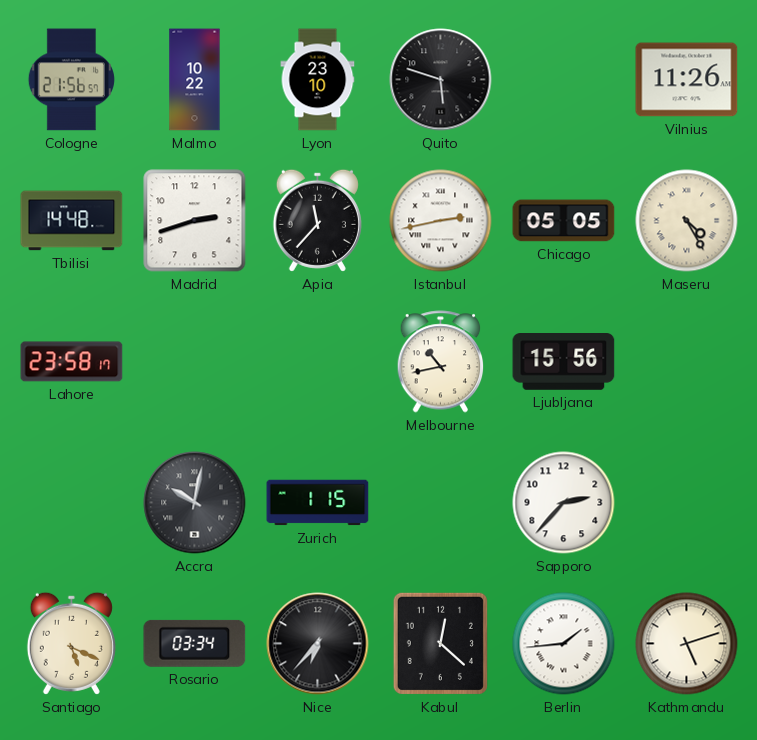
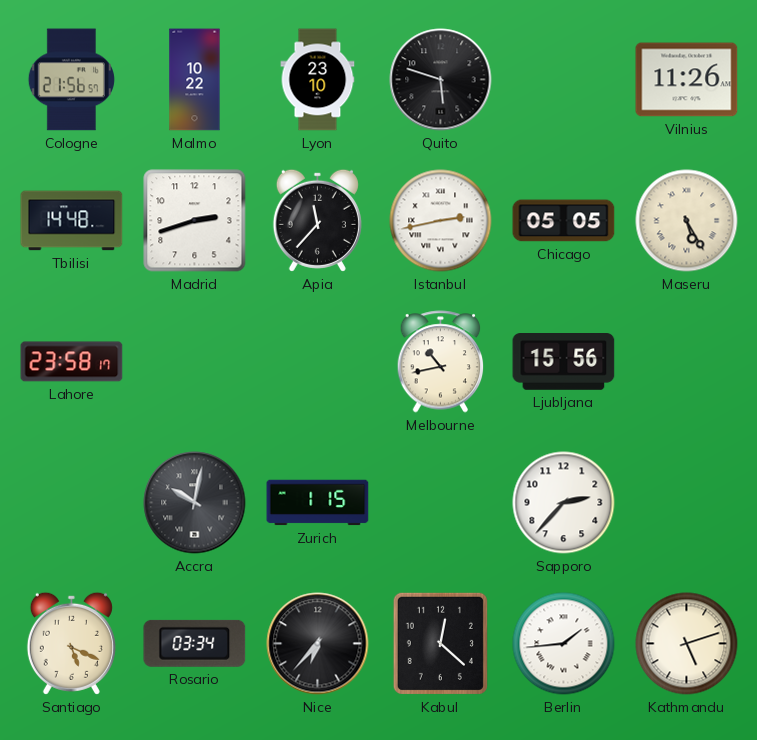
Maseru: 4:25 -> 5:25
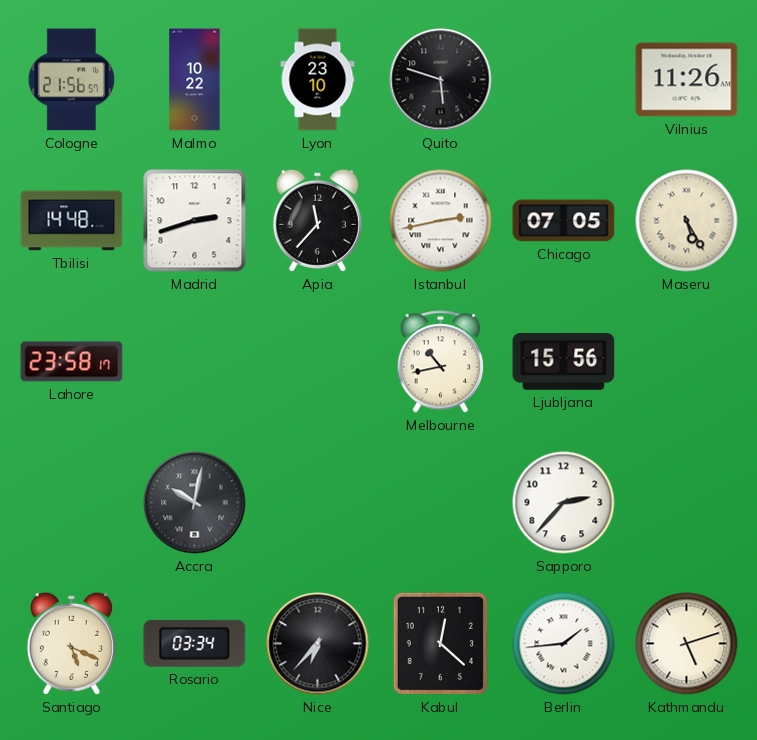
Chicago: 05:05 -> 07:05
Zurich: 1:15 -> none
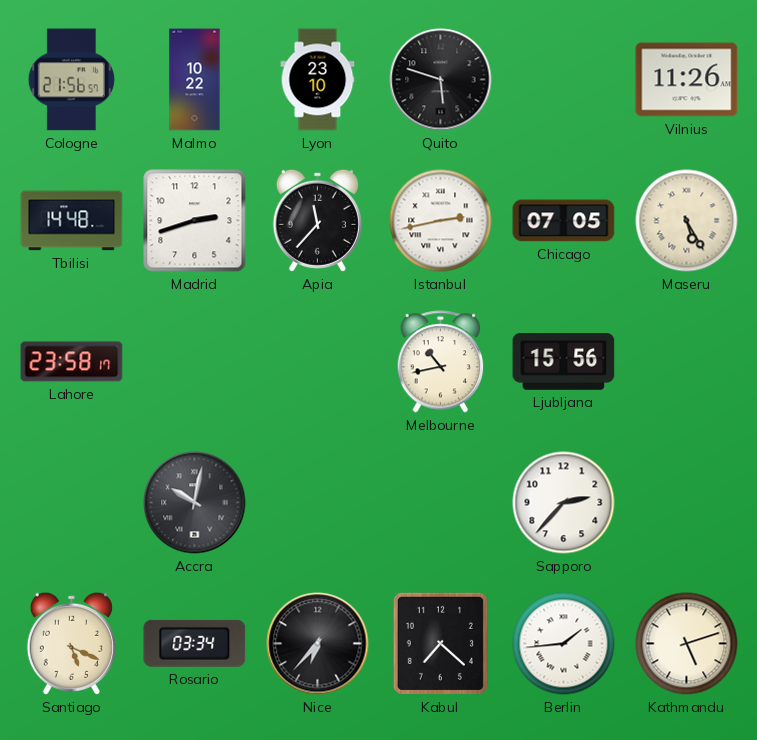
Kabul: 12:22 -> 7:22
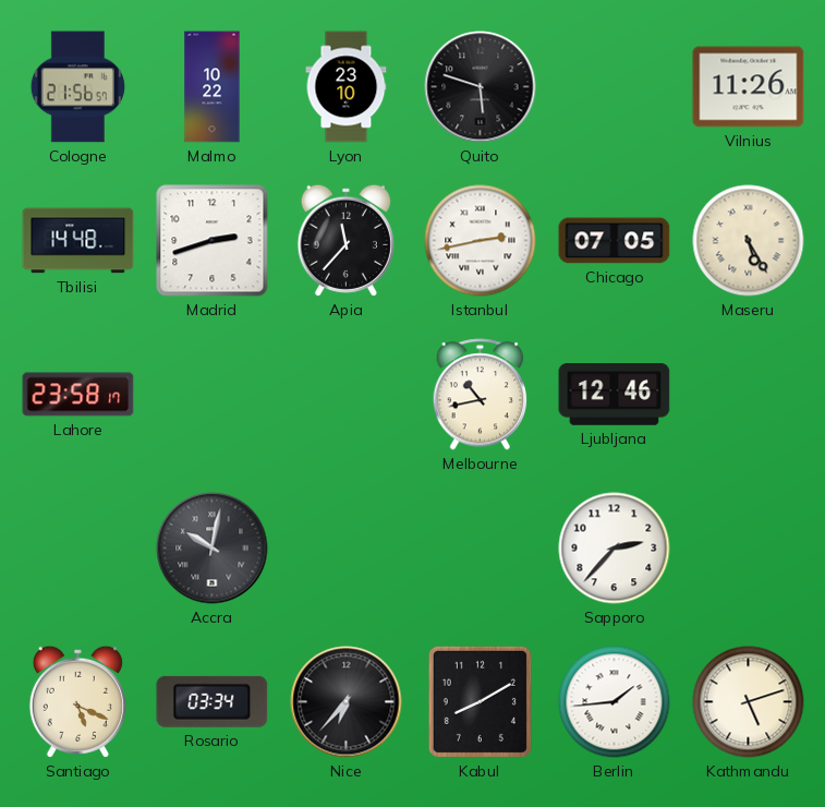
Ljubljana: 15:56 -> 12:46
Kabul: 7:22 -> 8:10
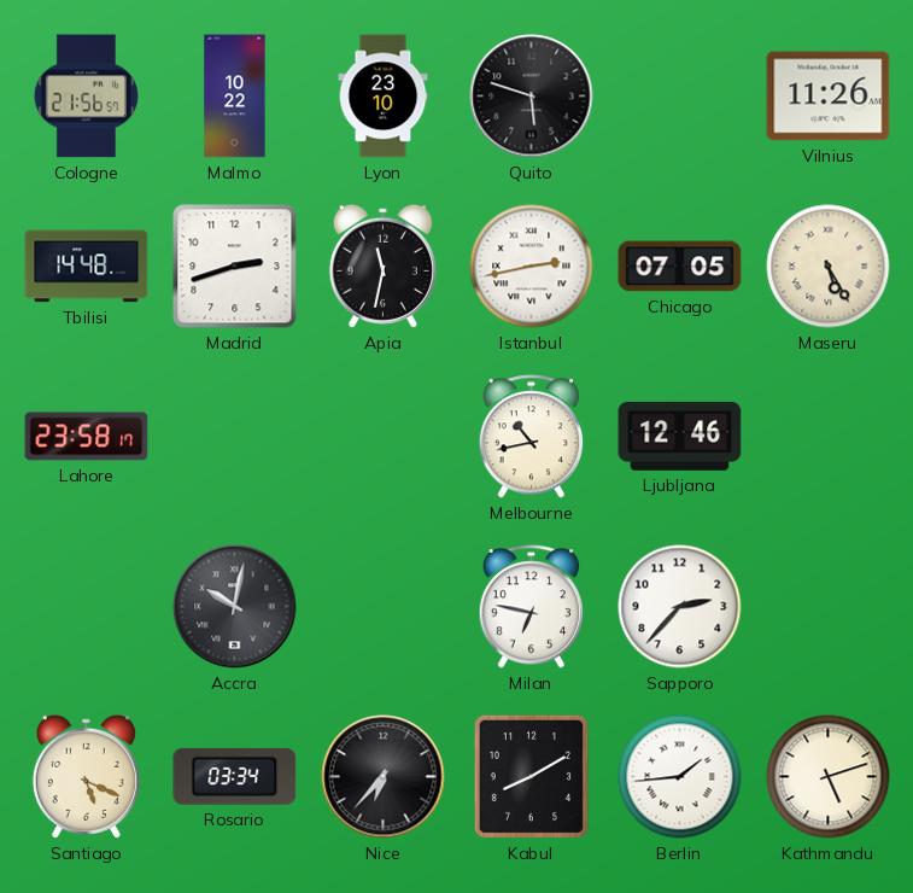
Apia: 11:37 -> 11:32
Milan: none -> 6:47
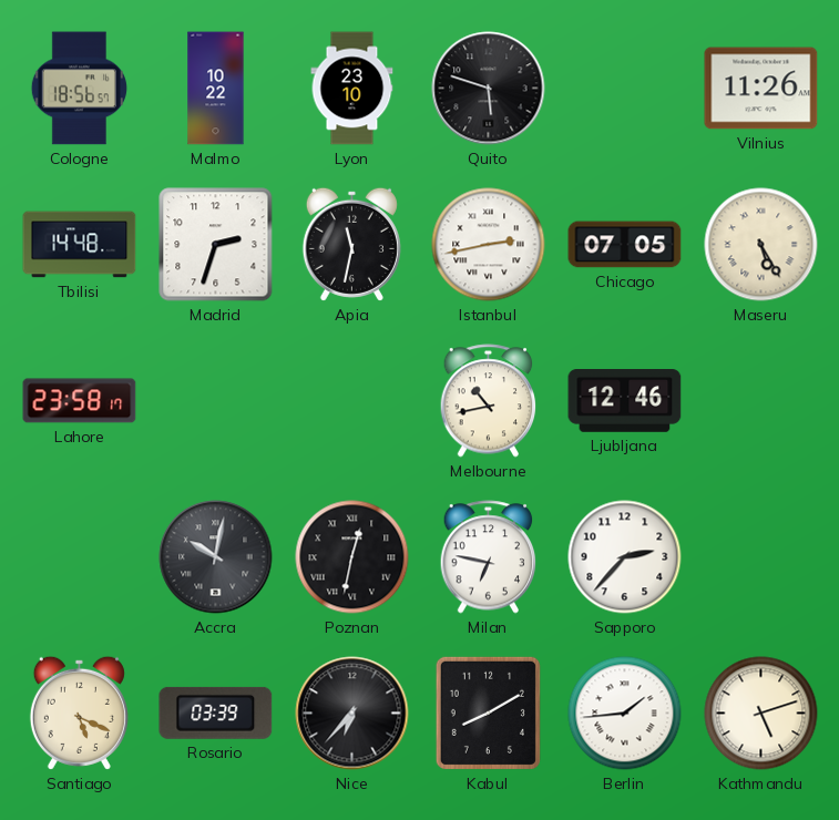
Cologne: 21:56 -> 18:56
Madrid: 2:42 -> 2:33
Poznan: none -> 12:32
Rosario: 03:34 -> 03:39
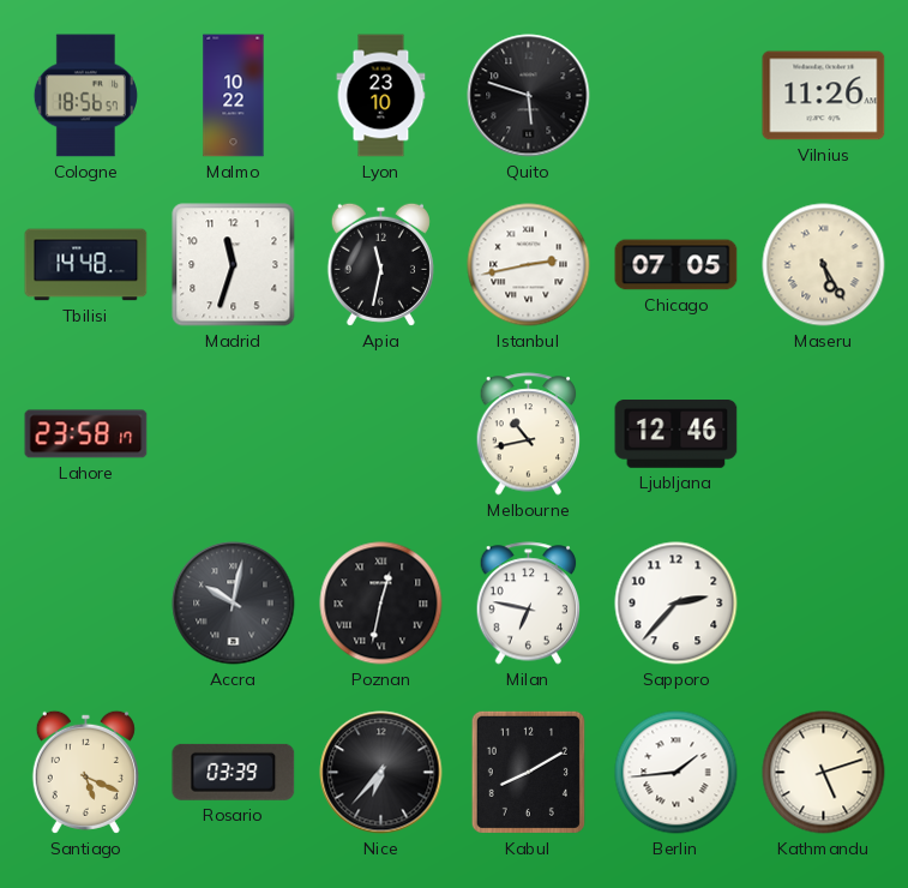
Madrid: 2:33 -> 11:33
